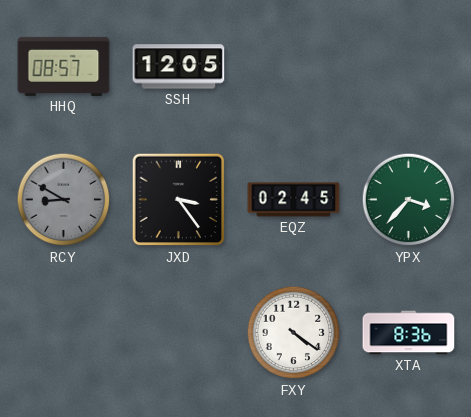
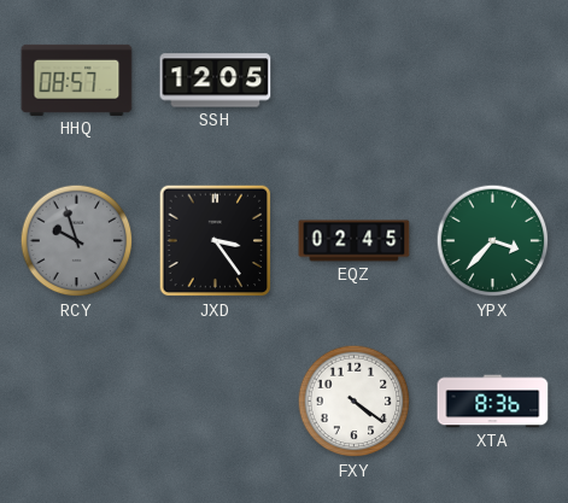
RCY: 8:50 -> 9:57
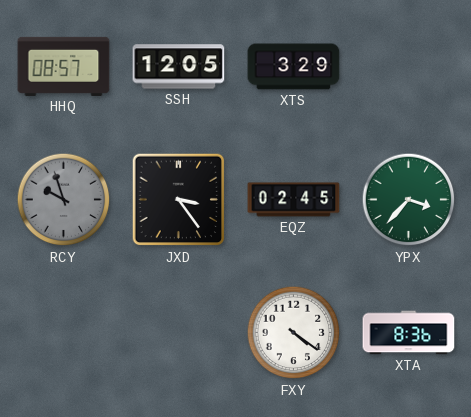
XTS: none -> 3:29
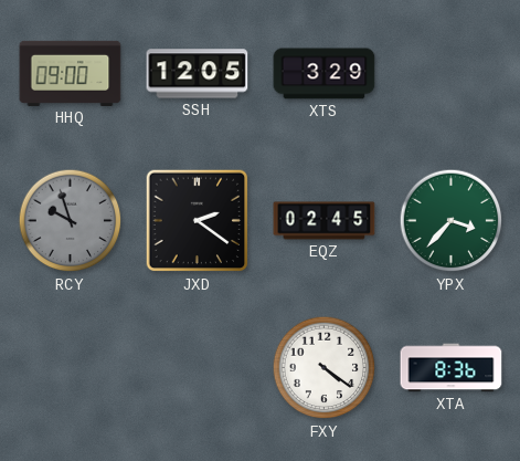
HHQ: 08:57 -> 09:00
JXD: 3:24 -> 2:21
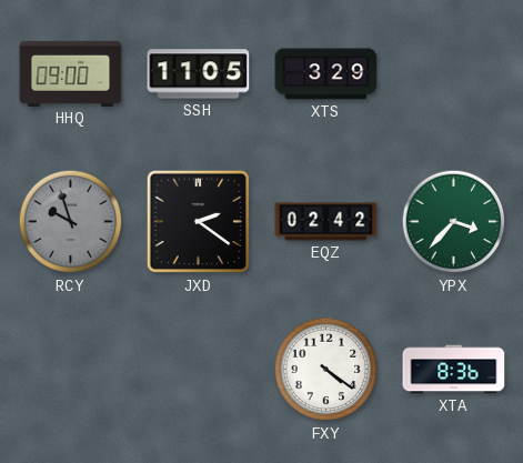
SSH: 12:05 -> 11:05
EQZ: 02:45 -> 02:42
